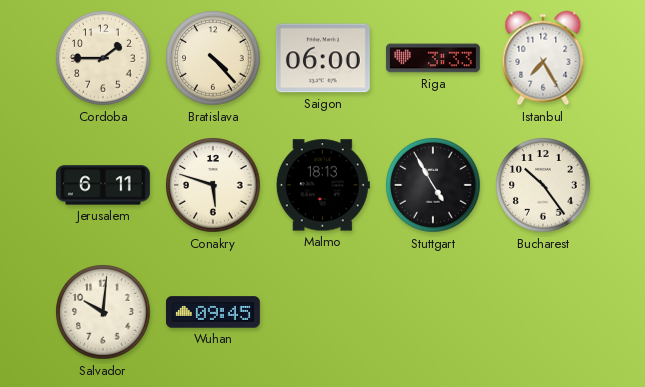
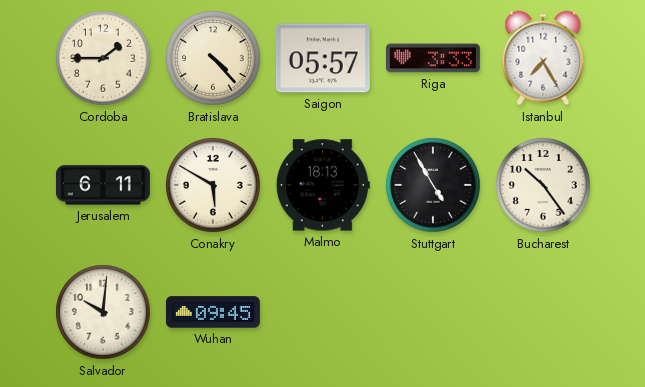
Saigon: 06:00 -> 05:57
Conakry: 5:48 -> 5:50
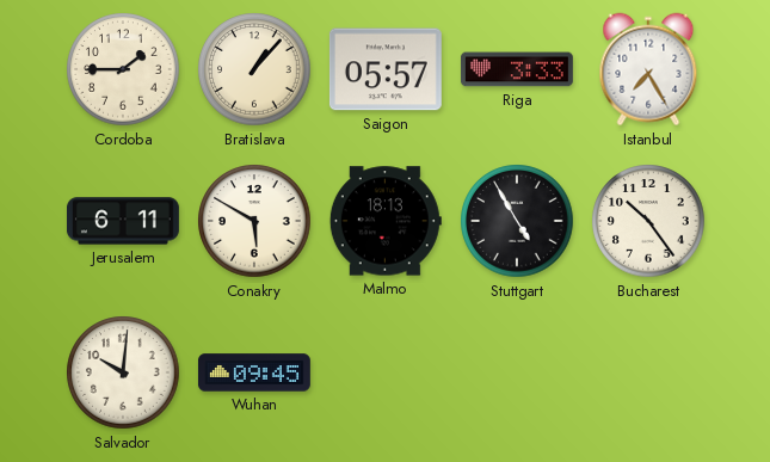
Bratislava: 4:23 -> 1:07
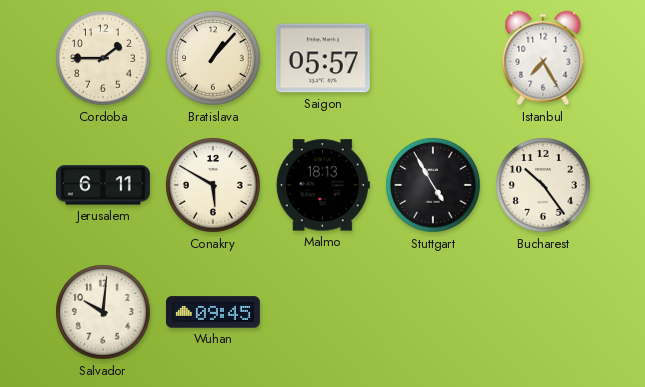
Riga: 3:33 -> none
